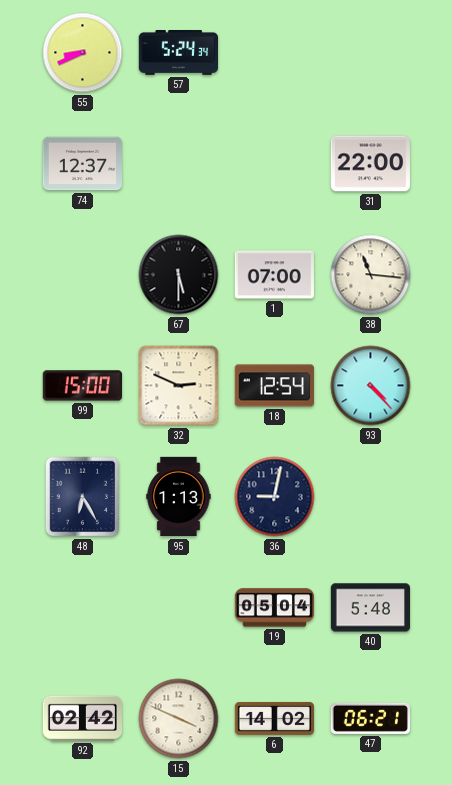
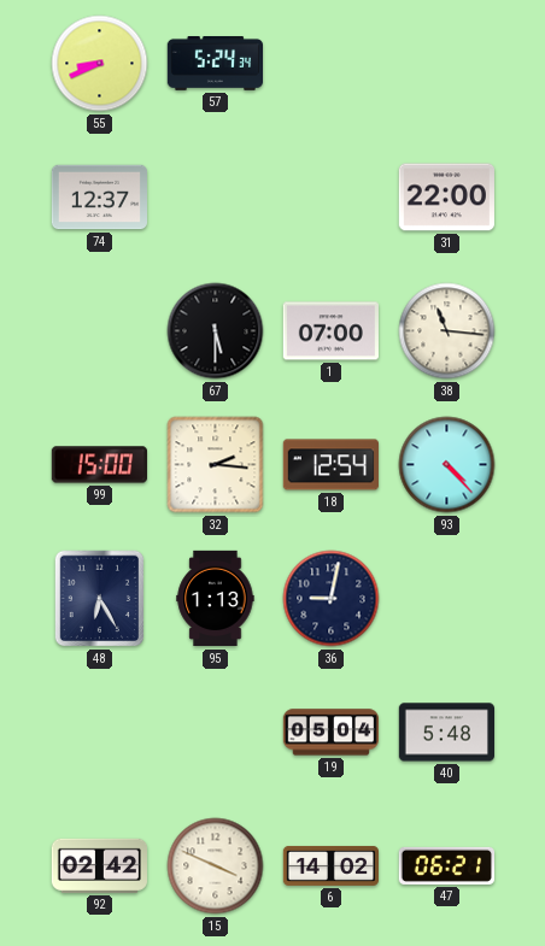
32: 2:49 -> 2:16
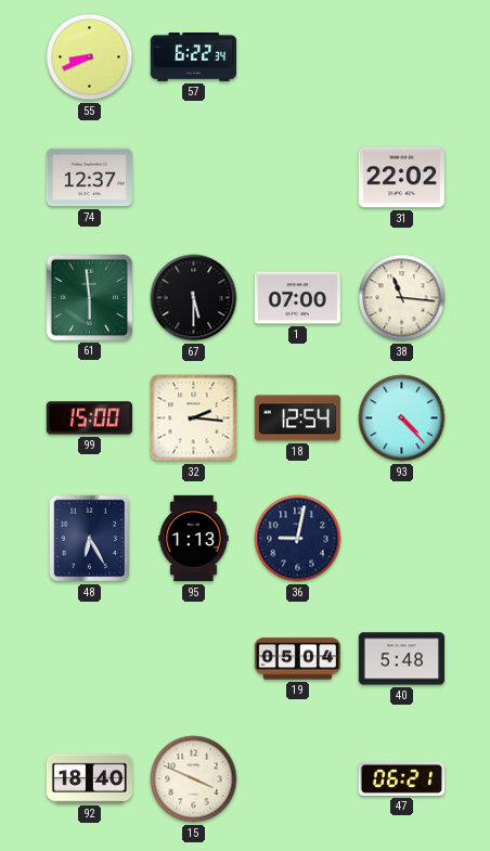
57: 5:24 -> 6:22
31: 22:00 -> 22:02
61: none -> 5:59
92: 02:42 -> 18:40
6: 14:02 -> none
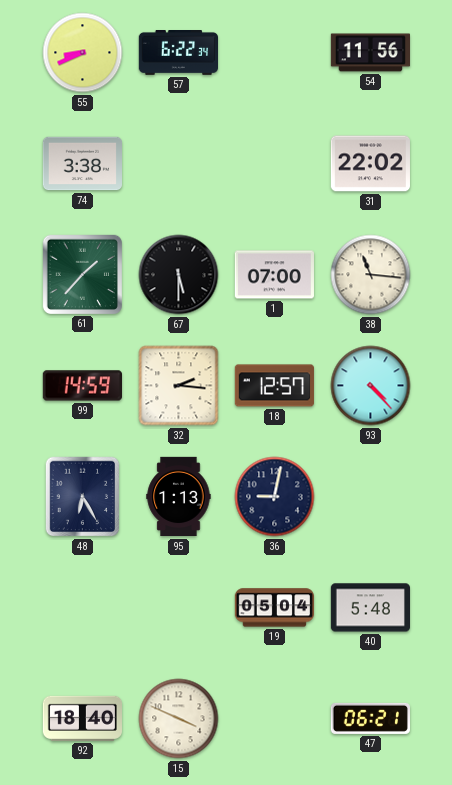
54: none -> 11:56
74: 12:37 -> 3:38
61: 5:59 -> 1:37
99: 15:00 -> 14:59
18: 12:54 -> 12:57
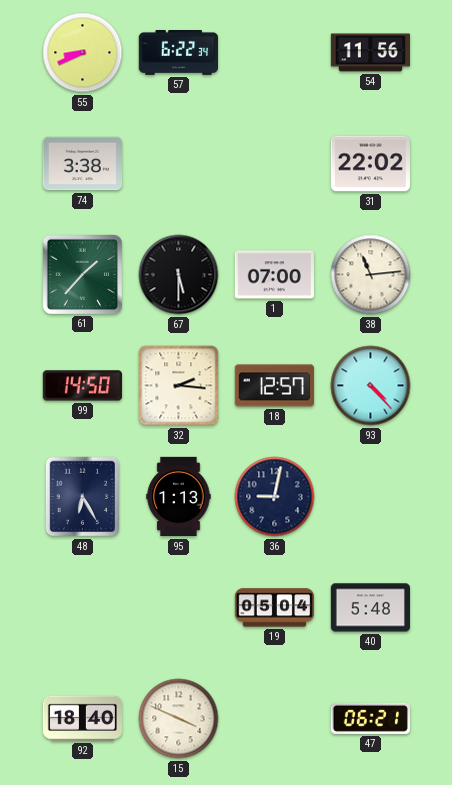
38: 11:16 -> 11:14
99: 14:59 -> 14:50
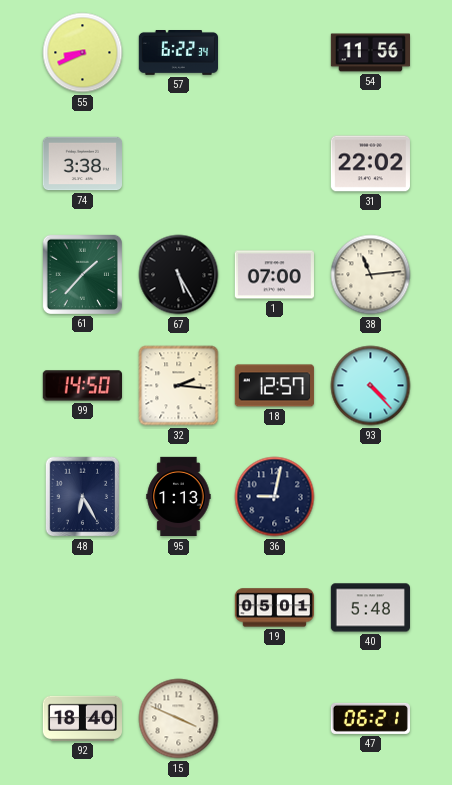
67: 5:30 -> 5:25
19: 05:04 -> 05:01
